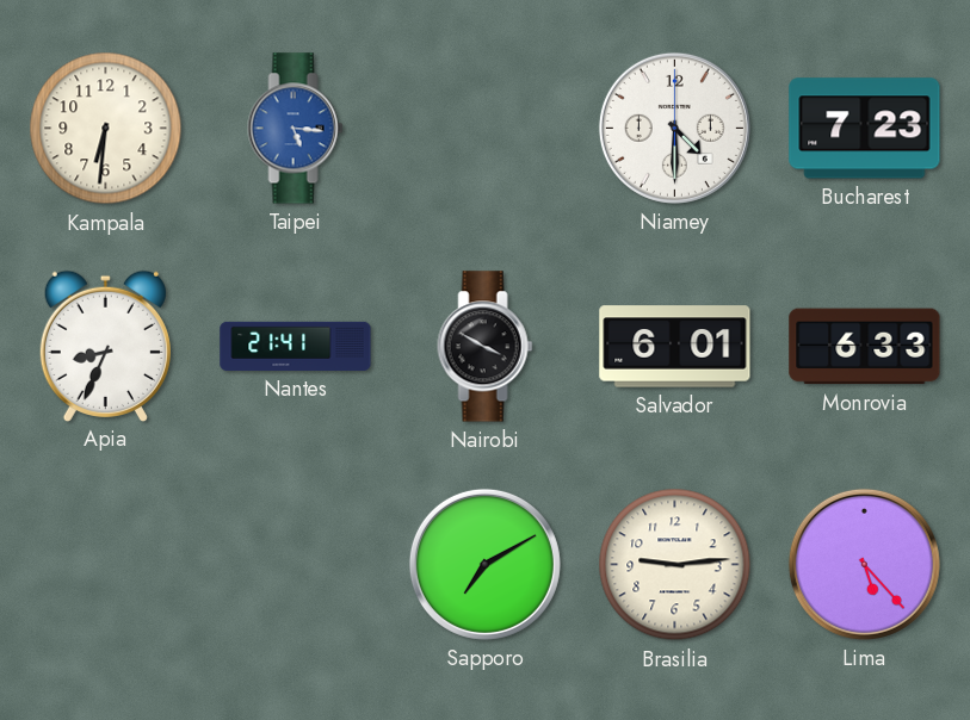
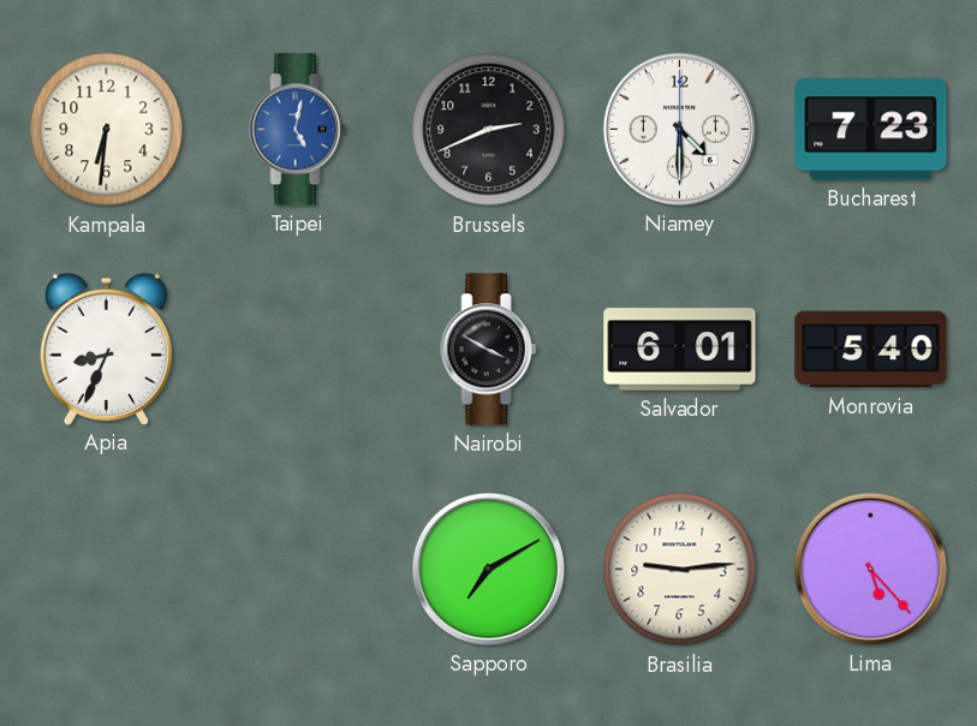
Taipei: 5:16 -> 5:02
Brussels: none -> 2:41
Nantes: 21:41 -> none
Monrovia: 6:33 -> 5:40
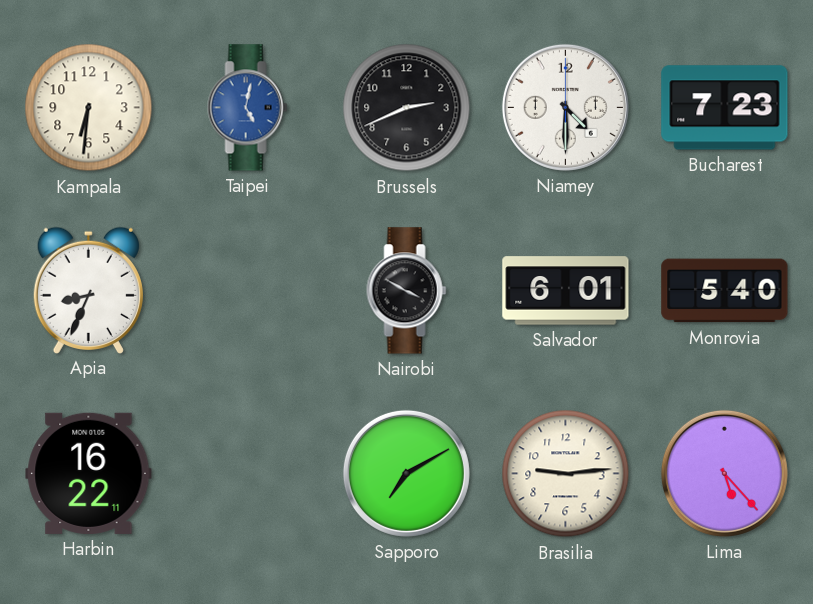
Harbin: none -> 16:22
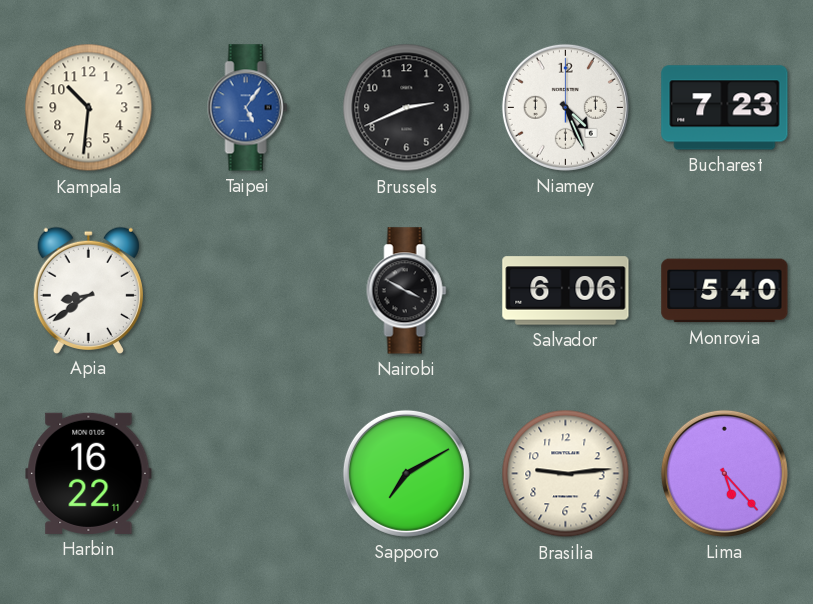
Kampala: 6:31 -> 10:31
Taipei: 5:02 -> 5:06
Niamey: 4:30 -> 4:26
Apia: 8:34 -> 8:39
Salvador: 6:01 -> 6:06
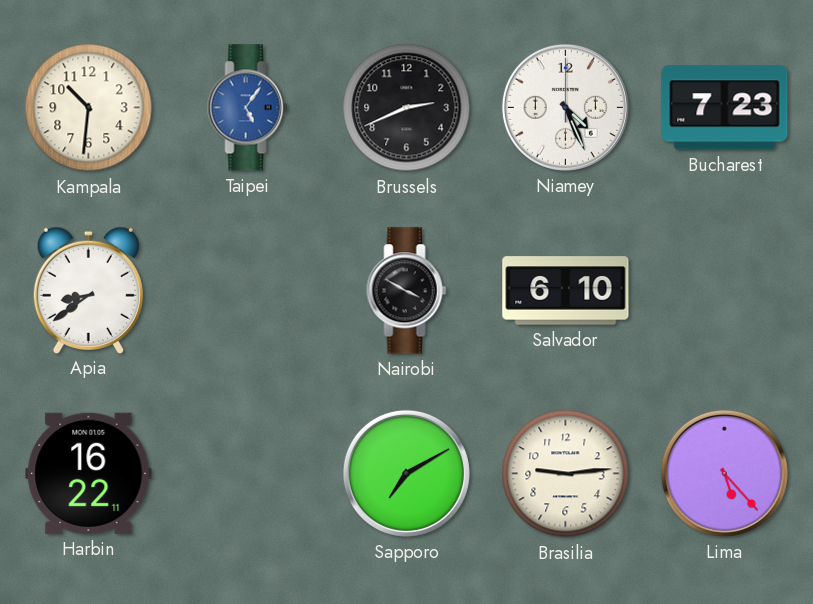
Salvador: 6:06 -> 6:10
Monrovia: 5:40 -> none
